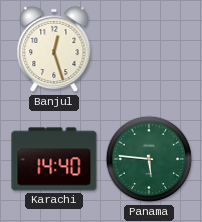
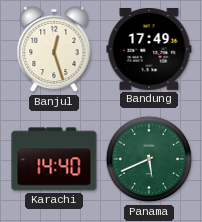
Bandung: none -> 17:49
Panama: 5:46 -> 5:41
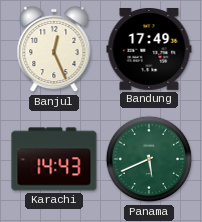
Banjul: 12:27 -> 12:26
Karachi: 14:40 -> 14:43
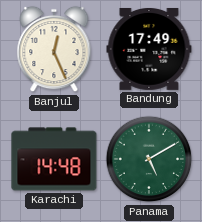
Karachi: 14:43 -> 14:48
Panama: 5:41 -> 5:10
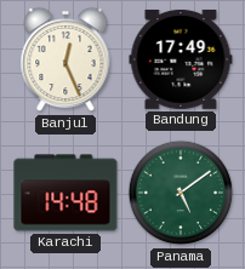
Panama: 5:10 -> 5:09
